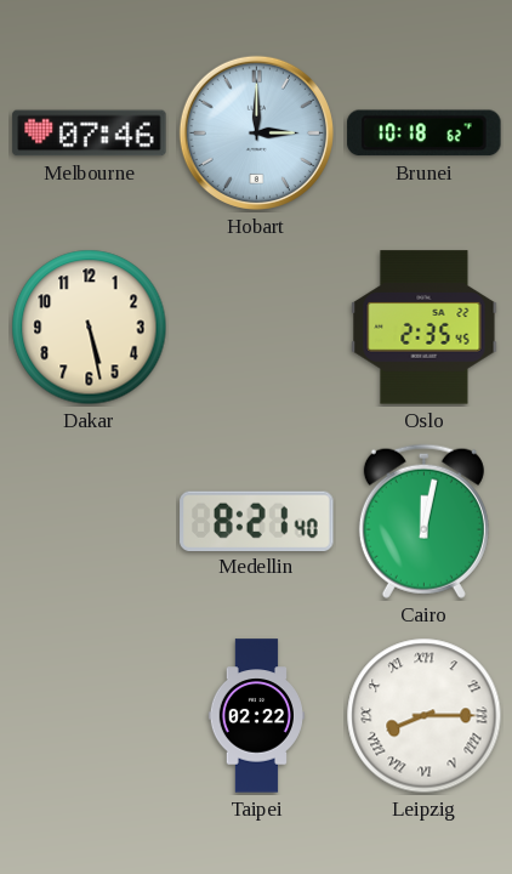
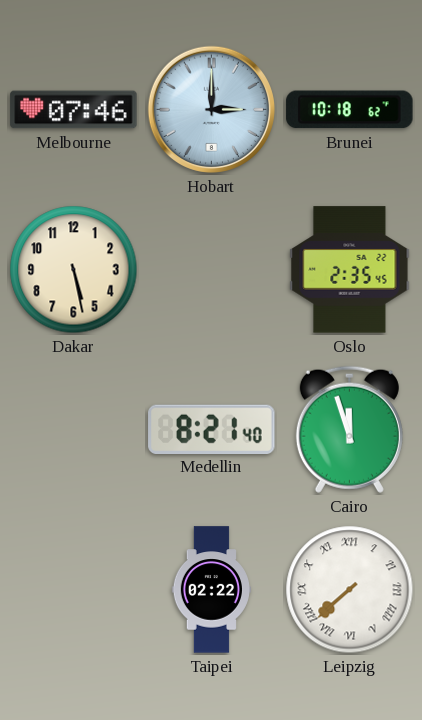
Cairo: 12:02 -> 11:57
Leipzig: 8:15 -> 7:38
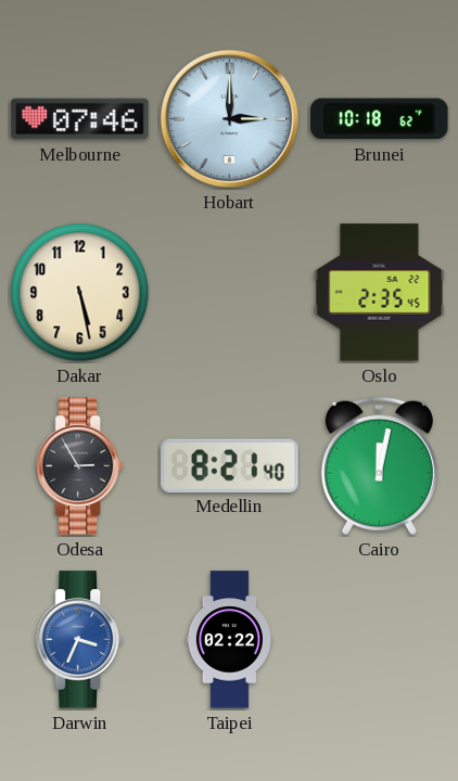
Odesa: none -> 2:55
Cairo: 11:57 -> 12:02
Darwin: none -> 3:34
Leipzig: 7:38 -> none
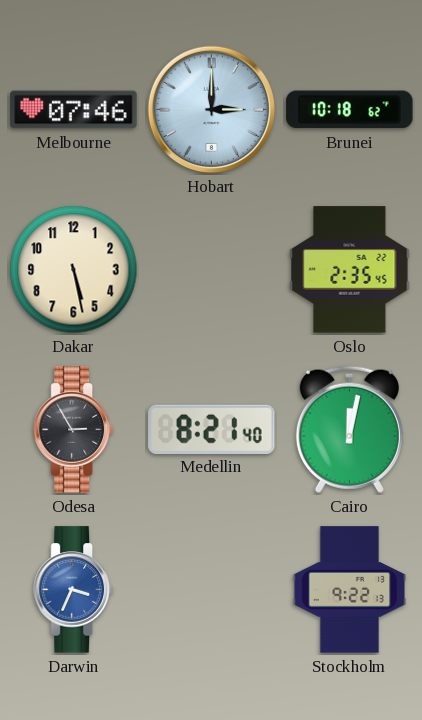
Taipei: 02:22 -> none
Stockholm: none -> 9:22
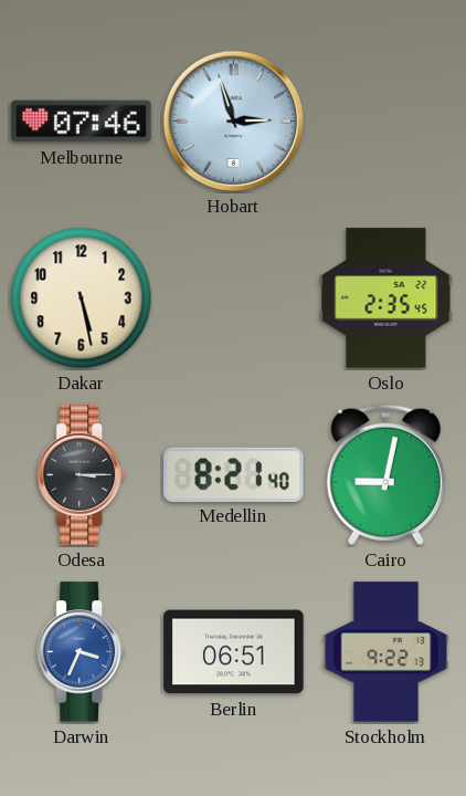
Hobart: 3:00 -> 2:57
Brunei: 10:18 -> none
Odesa: 2:55 -> 3:15
Cairo: 12:02 -> 9:02
Berlin: none -> 06:51
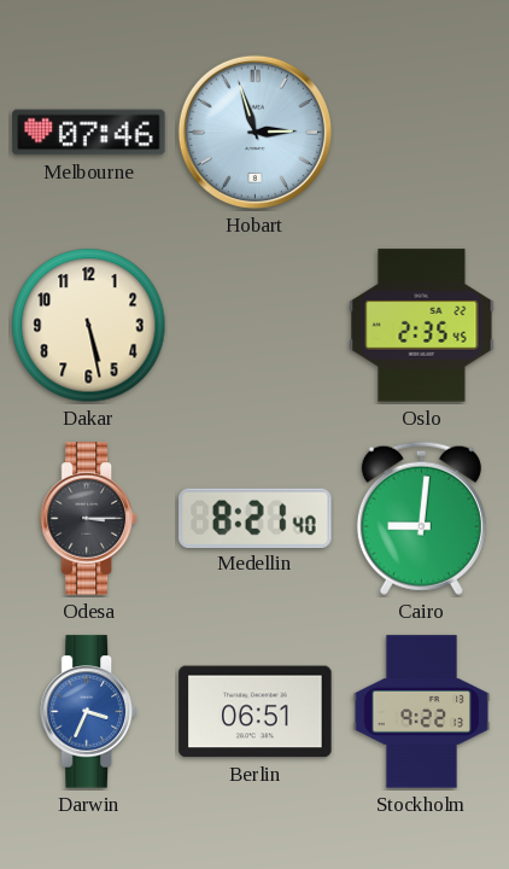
Cairo: 9:02 -> 9:01
